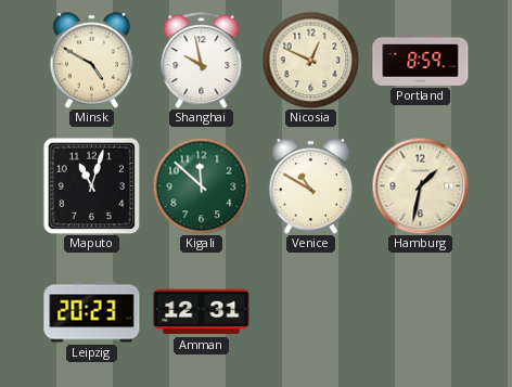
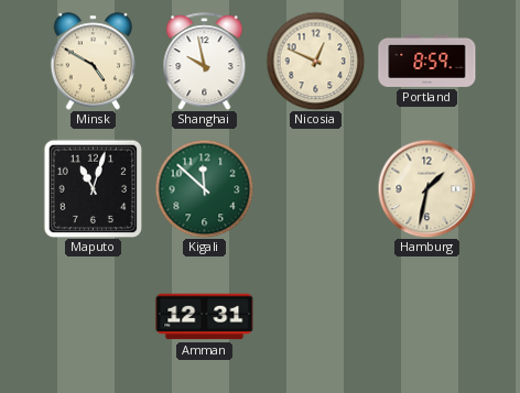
Venice: 10:50 -> none
Leipzig: 20:23 -> none
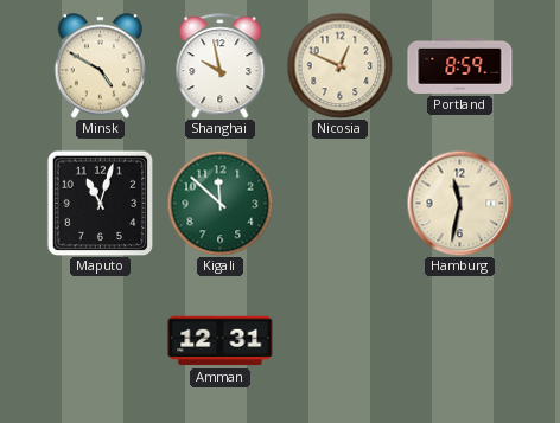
Hamburg: 1:32 -> 11:32
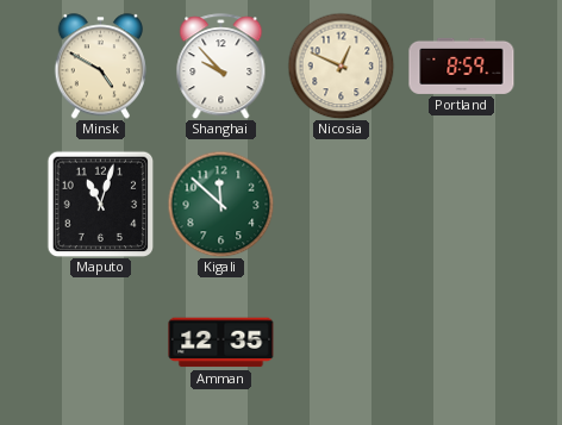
Shanghai: 9:58 -> 9:53
Hamburg: 11:32 -> none
Amman: 12:31 -> 12:35
